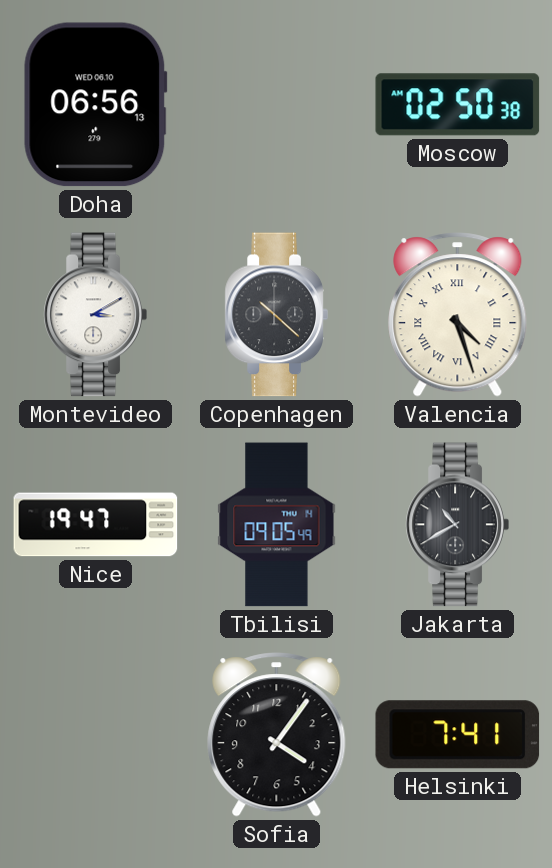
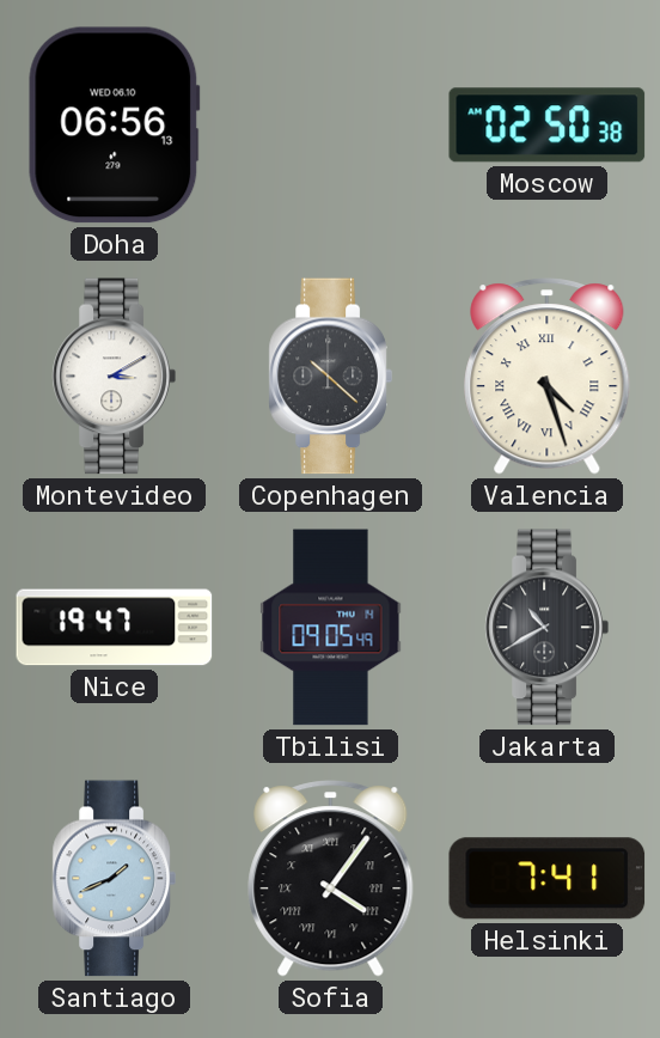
Santiago: none -> 1:41
Sofia numerals: Arabic -> Roman
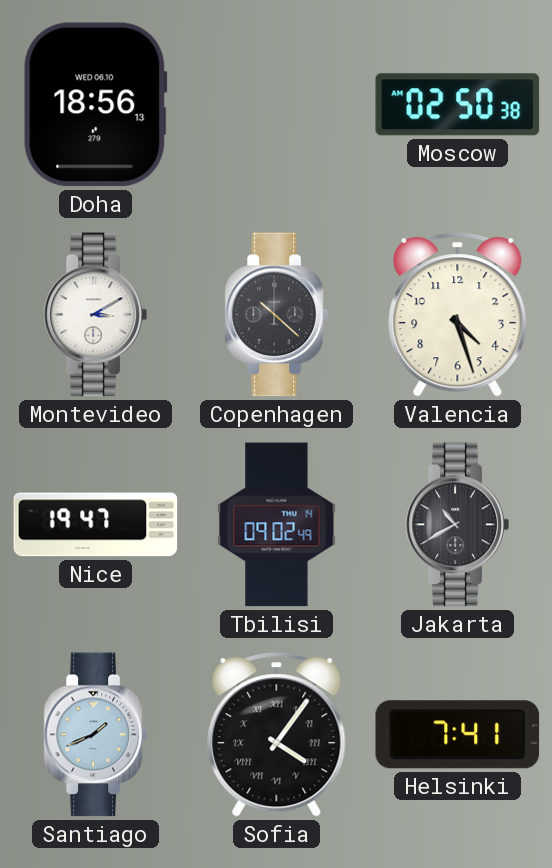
Doha: 06:56 -> 18:56
Valencia numerals: Roman -> Arabic
Tbilisi: 09:05 -> 09:02
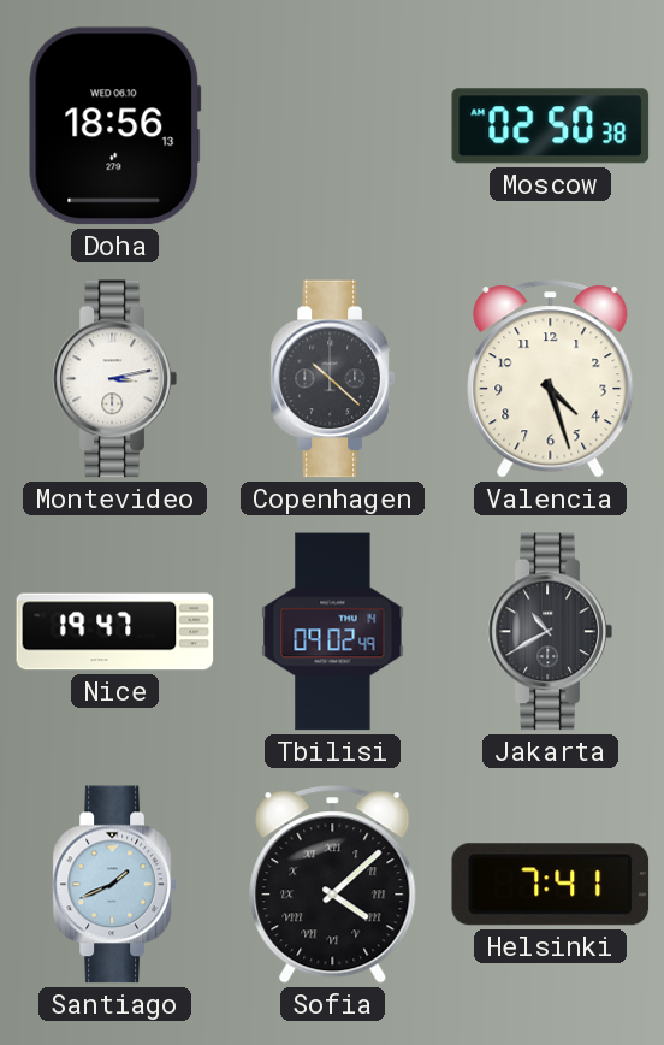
Montevideo: 3:10 -> 3:13
Sofia: 4:06 -> 4:08
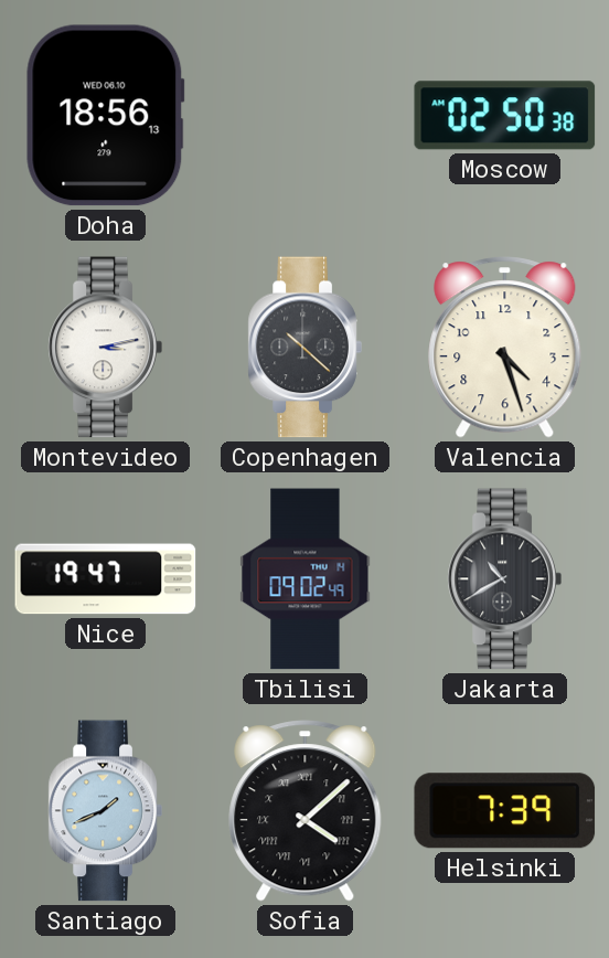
Helsinki: 7:41 -> 7:39
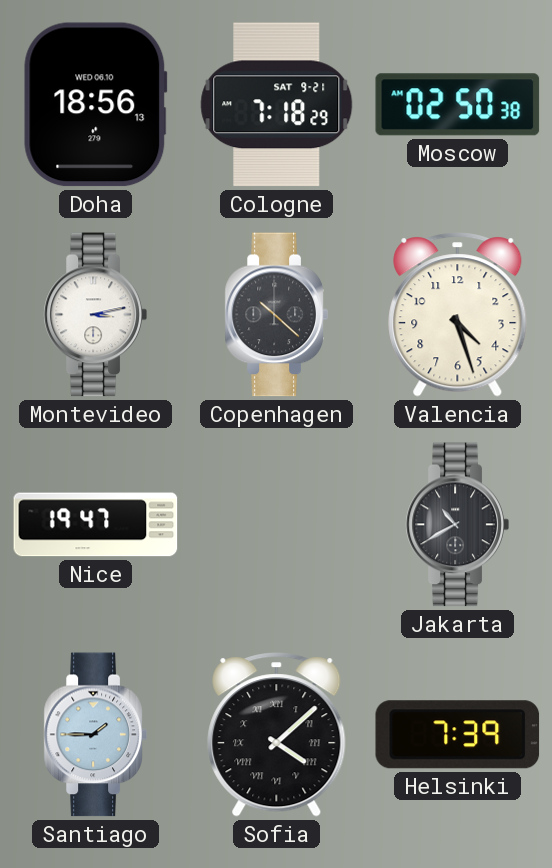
Cologne: none -> 7:18
Tbilisi: 09:02 -> none
Santiago: 1:41 -> 1:45
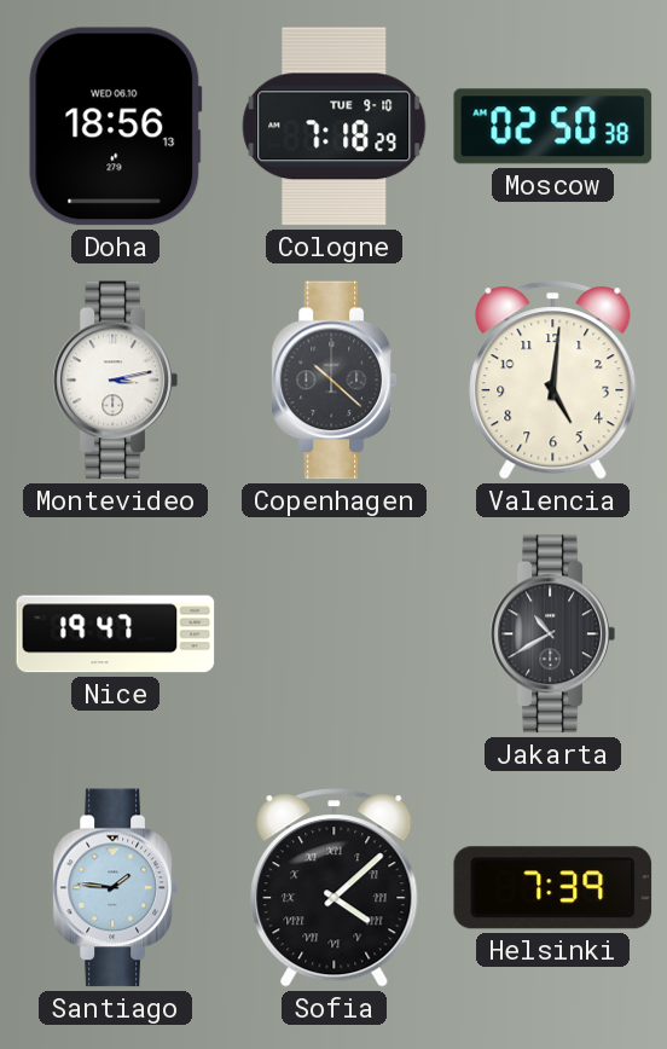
Cologne date: SAT 9-21 -> TUE 9-10
Valencia: 4:27 -> 5:01
Santiago: 1:45 -> 1:46
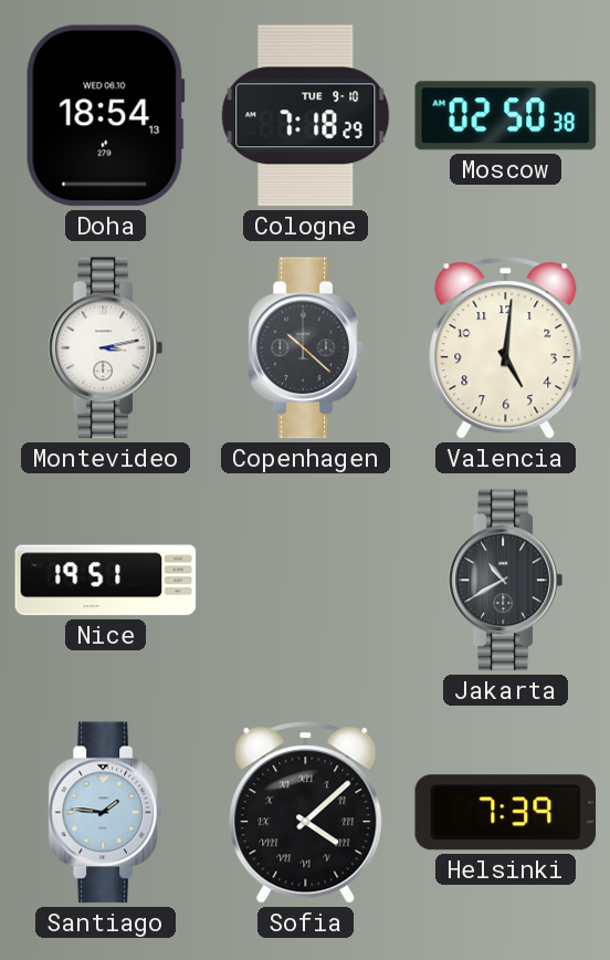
Doha: 18:56 -> 18:54
Nice: 19:47 -> 19:51
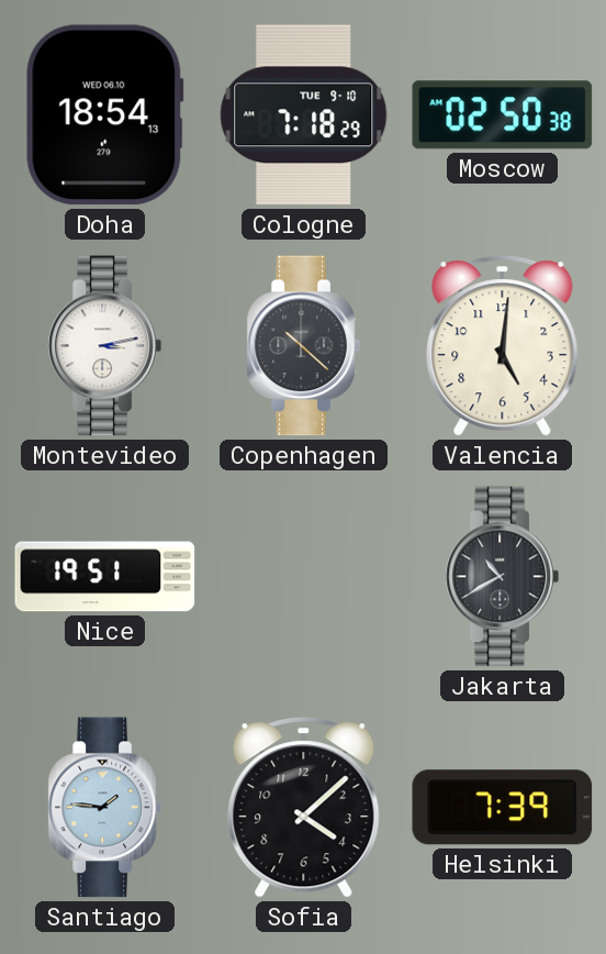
Sofia numerals: Roman -> Arabic
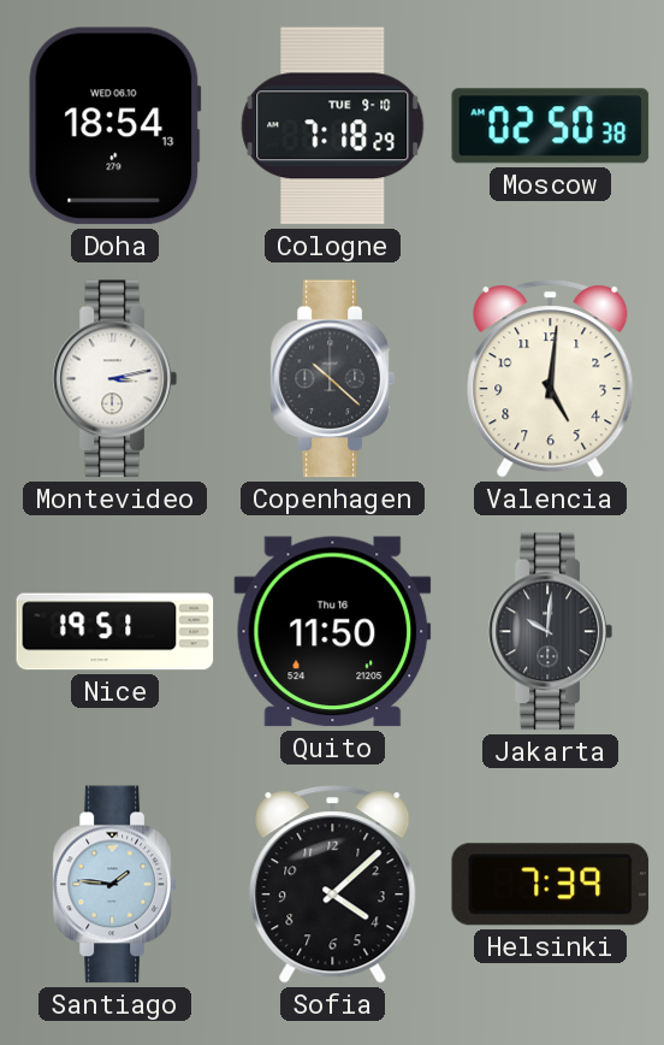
Quito: none -> 11:50
Jakarta: 10:40 -> 10:01
